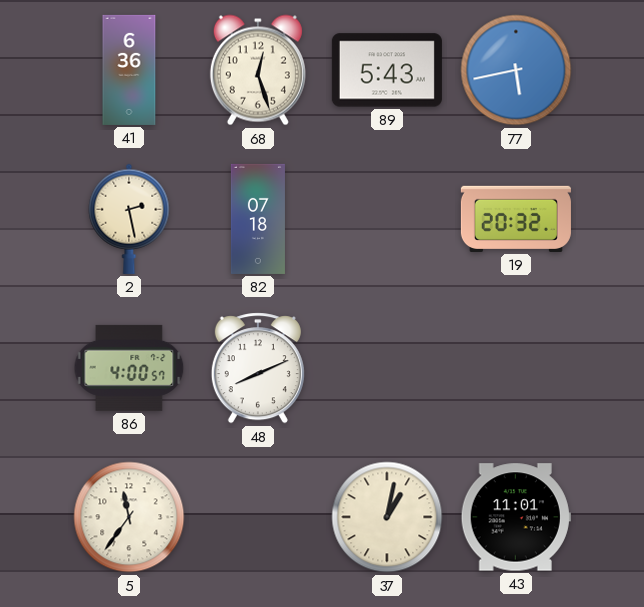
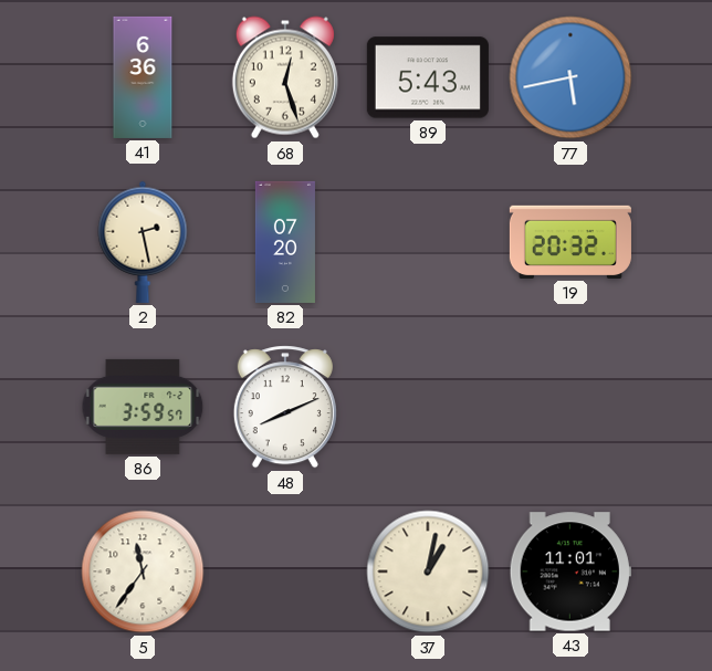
82: 07:18 -> 07:20
86: 4:00 -> 3:59
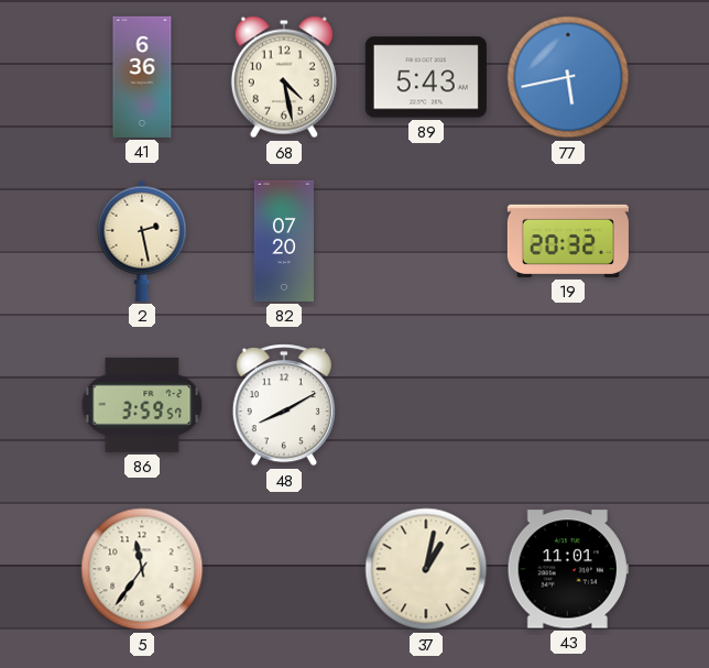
68: 12:27 -> 4:28
48: 8:11 -> 8:10
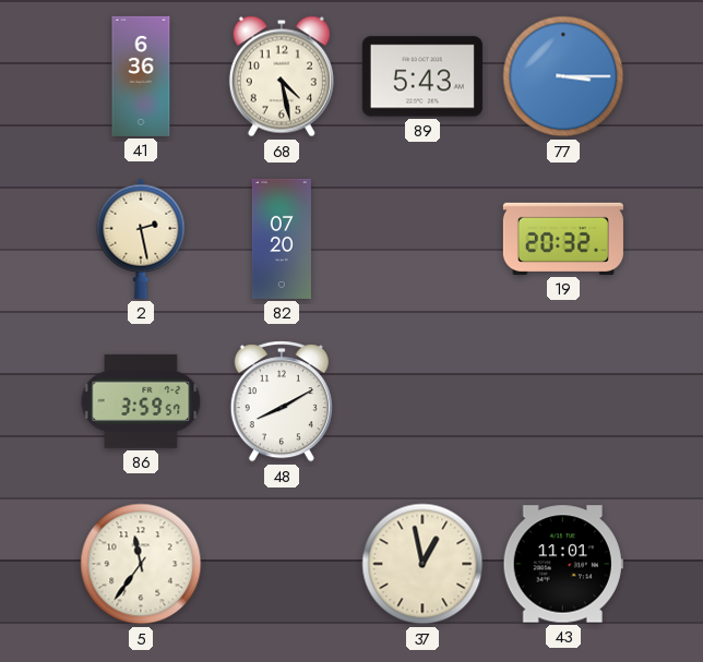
77: 5:43 -> 3:15
37: 1:02 -> 12:58
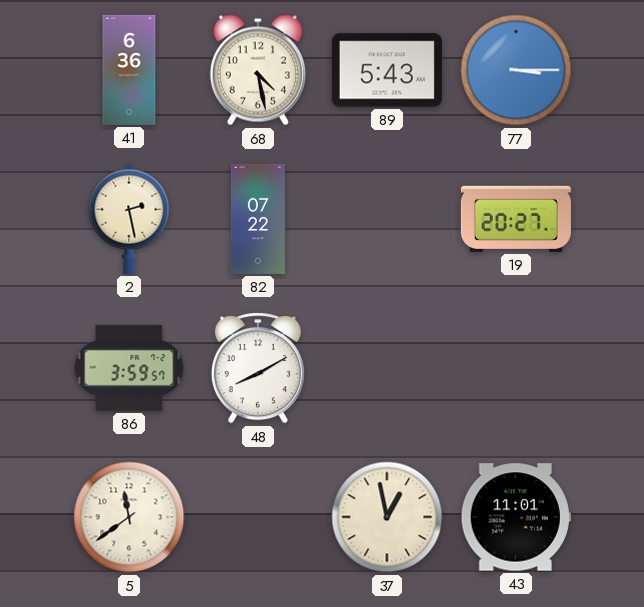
82: 07:20 -> 07:22
19: 20:32 -> 20:27
5: 11:36 -> 11:39
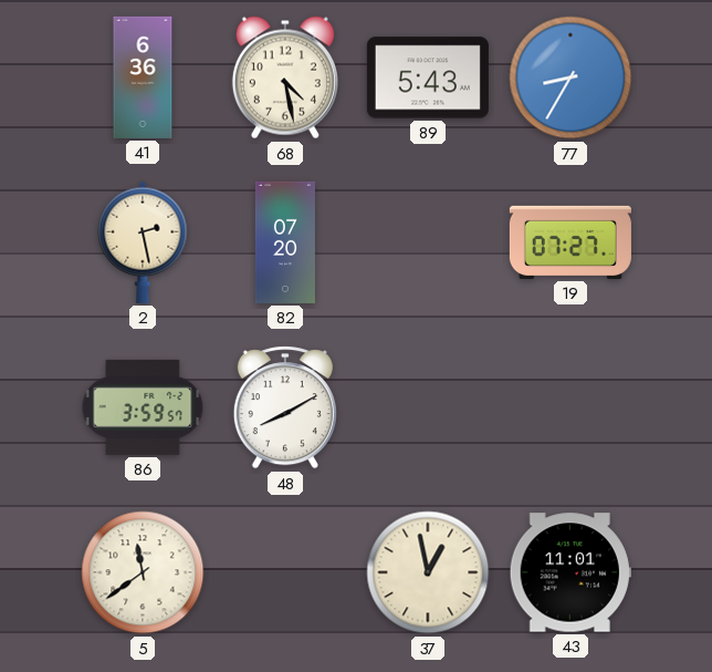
77: 3:15 -> 8:35
82: 07:22 -> 07:20
19: 20:27 -> 07:27
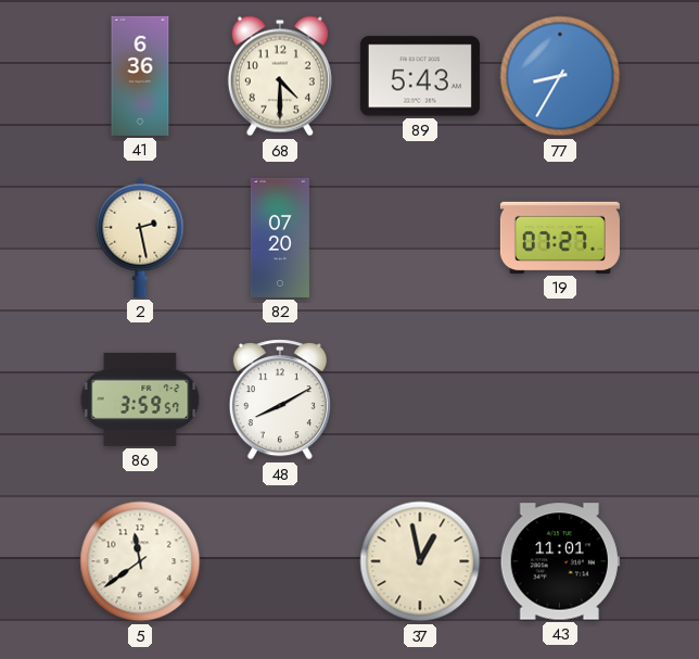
68: 4:28 -> 4:30
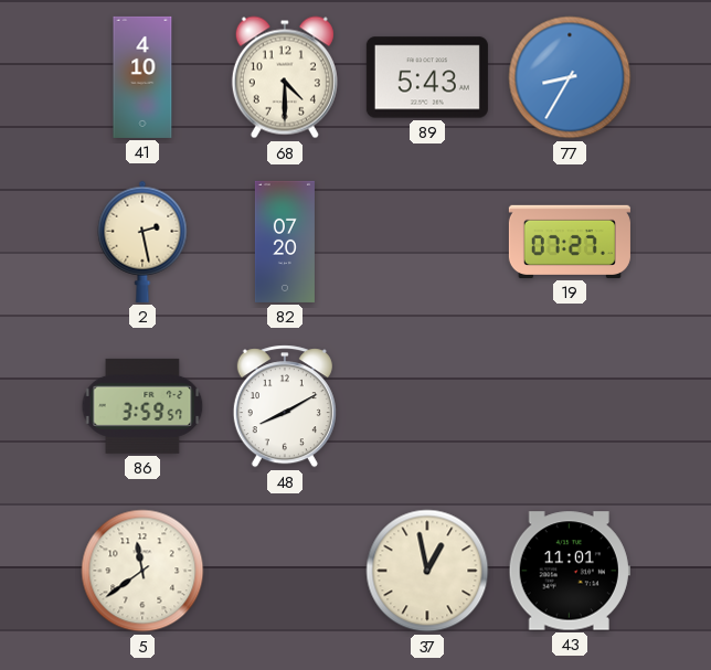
41: 6:36 -> 4:10
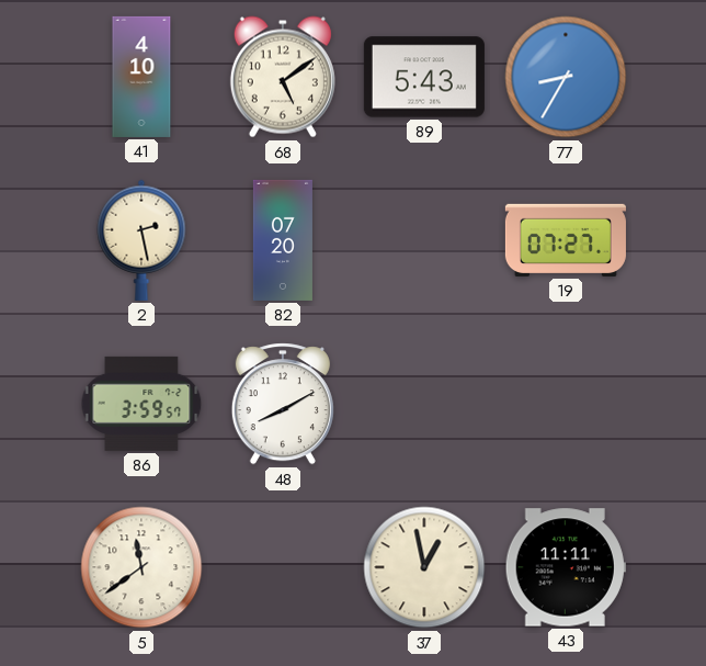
68: 4:30 -> 5:09
43: 11:01 -> 11:11
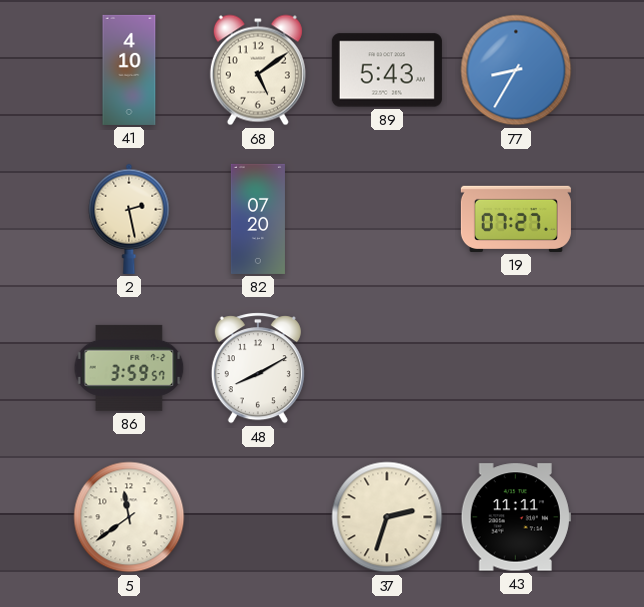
37: 12:58 -> 2:33
